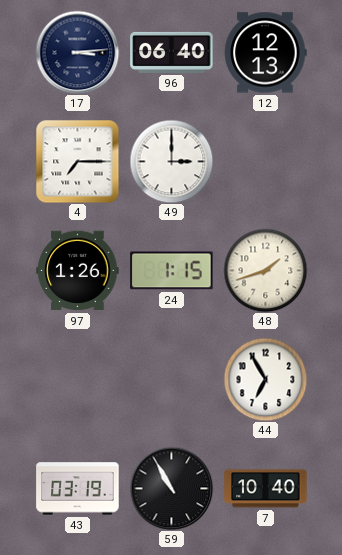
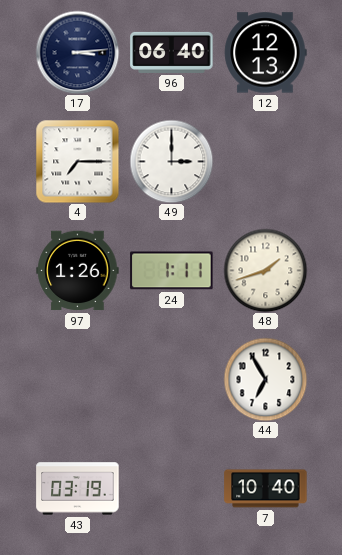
24: 1:15 -> 1:11
59: 10:55 -> none
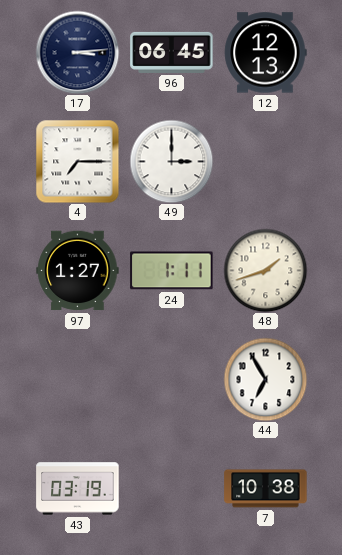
96: 06:40 -> 06:45
97: 1:26 -> 1:27
7: 10:40 -> 10:38
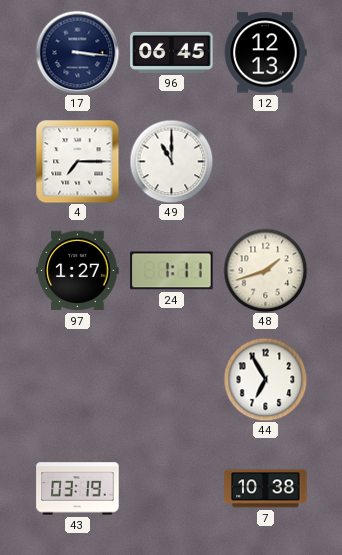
17: 3:14 -> 3:16
49: 3:00 -> 11:00
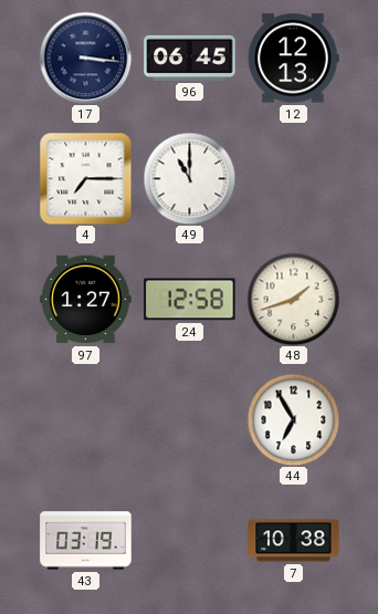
24: 1:11 -> 12:58
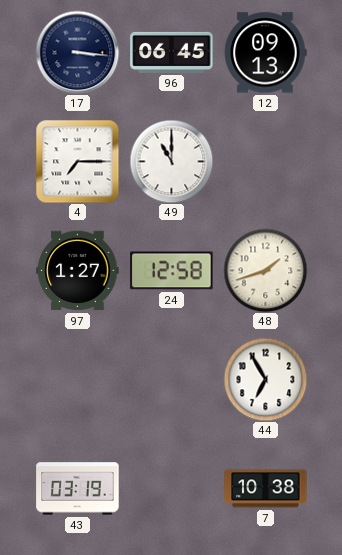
12: 12:13 -> 09:13
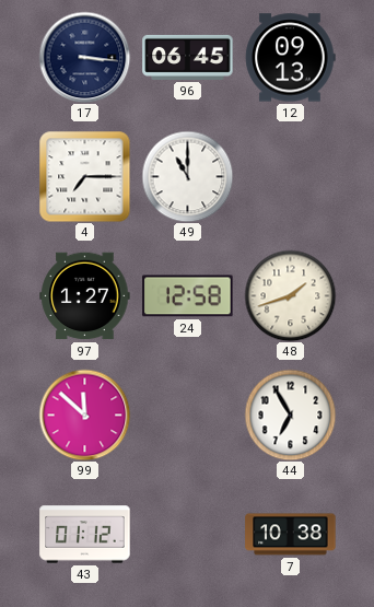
99: none -> 11:52
43: 03:19 -> 01:12
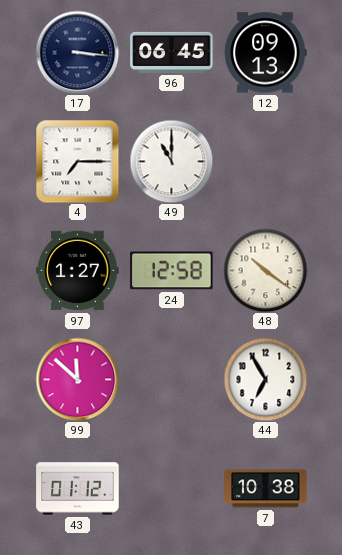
48: 1:42 -> 10:21
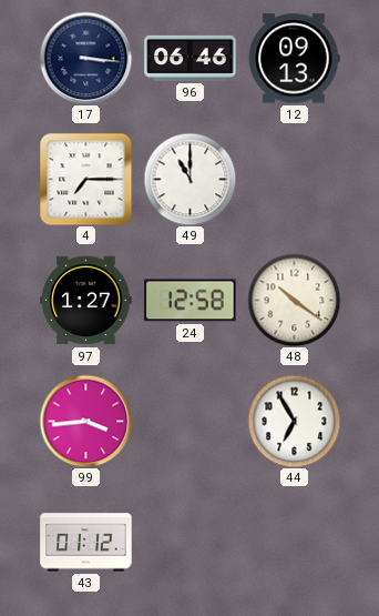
96: 06:45 -> 06:46
99: 11:52 -> 3:44
7: 10:38 -> none
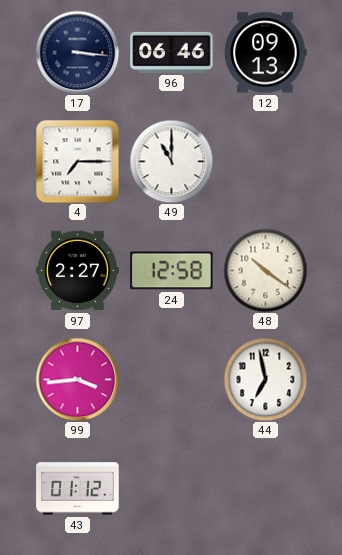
97: 1:27 -> 2:27
44: 6:55 -> 6:58
